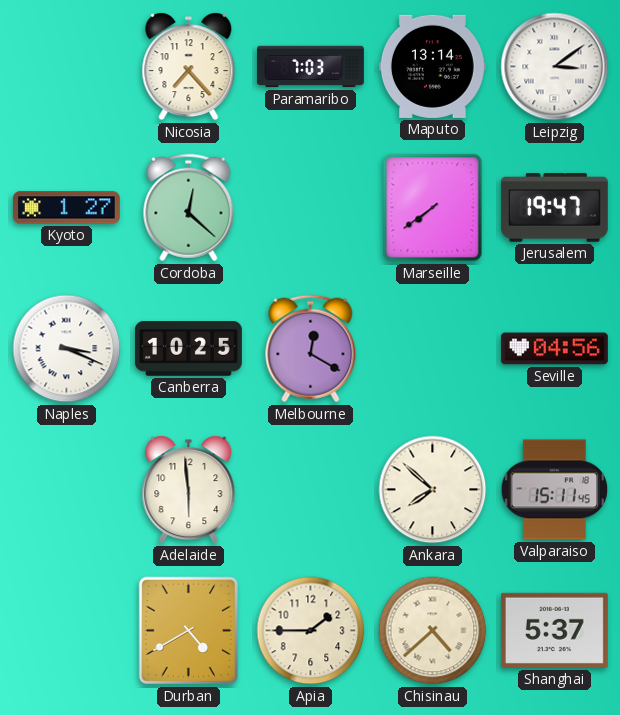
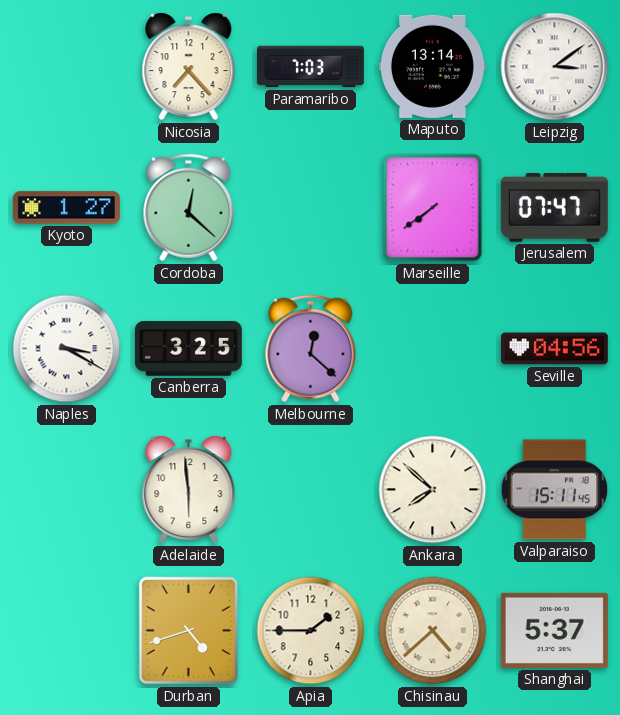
Jerusalem: 19:47 -> 07:47
Naples: 3:19 -> 3:20
Canberra: 10:25 -> 3:25
Melbourne: 12:20 -> 12:22
Durban: 4:40 -> 4:42
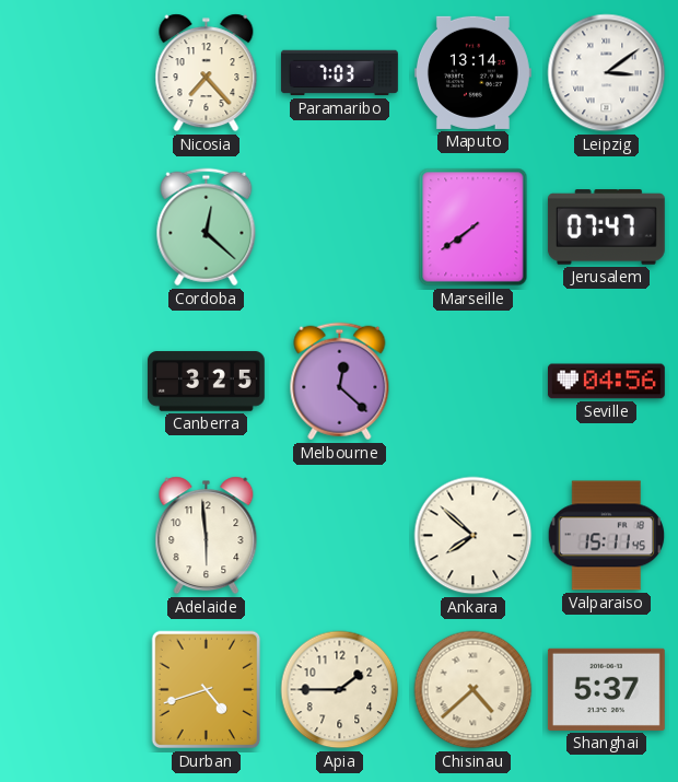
Kyoto: 1:27 -> none
Naples: 3:20 -> none
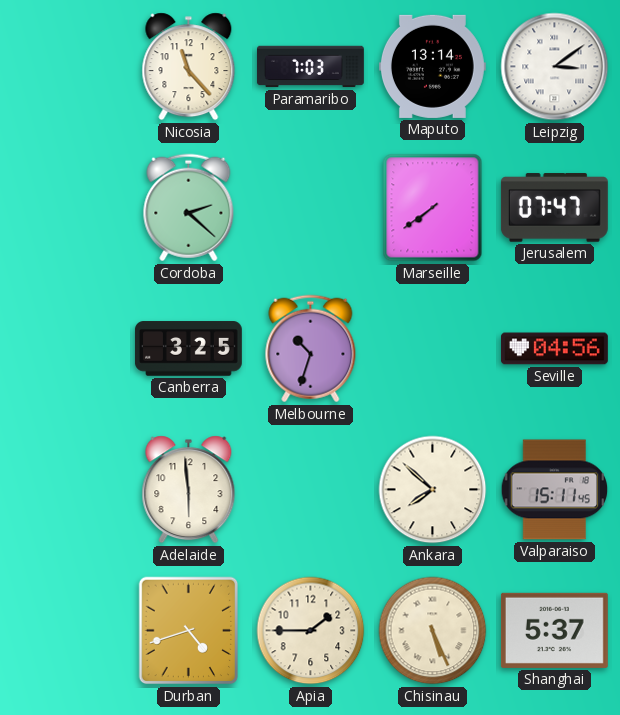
Nicosia: 7:23 -> 11:23
Cordoba: 12:22 -> 2:22
Melbourne: 12:22 -> 10:33
Chisinau: 4:38 -> 5:26
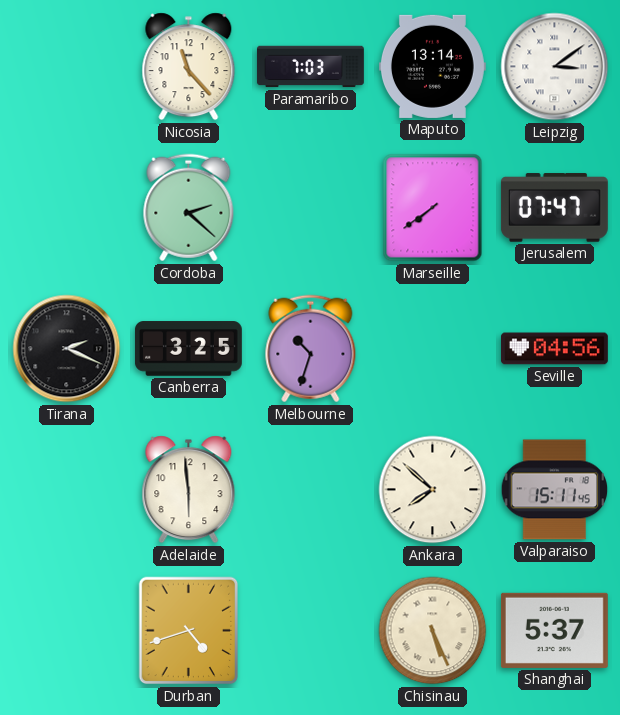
Tirana: none -> 2:19
Apia: 1:45 -> none
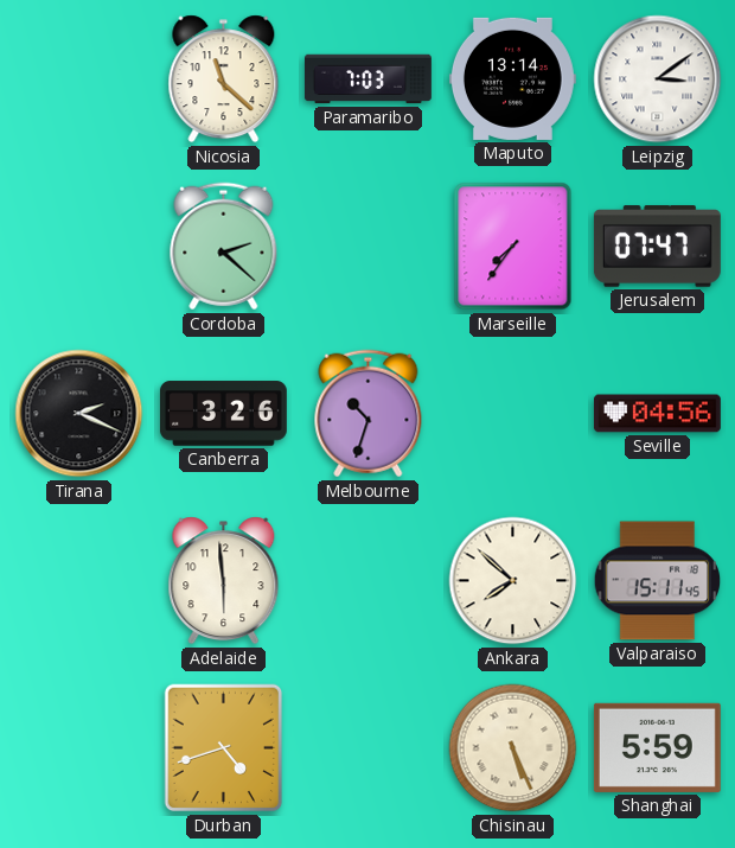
Nicosia: 11:23 -> 11:22
Marseille: 7:39 -> 7:36
Canberra: 3:25 -> 3:26
Shanghai: 5:37 -> 5:59
